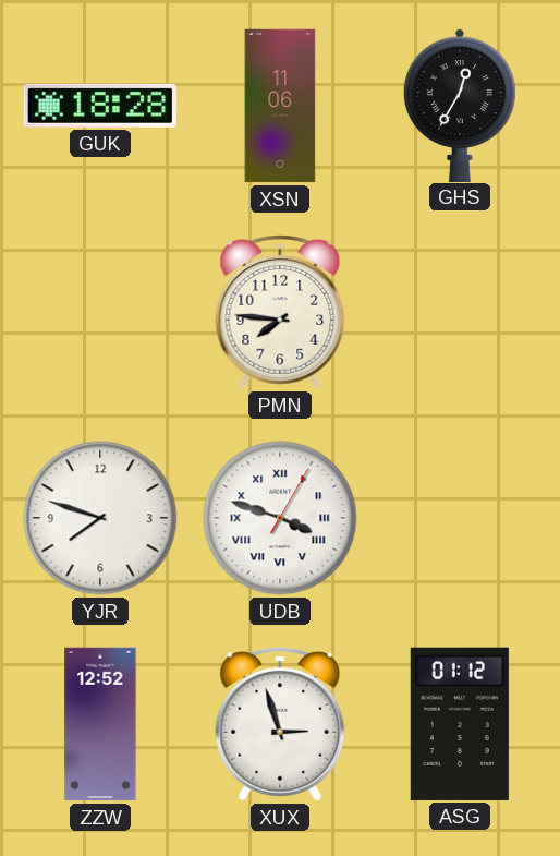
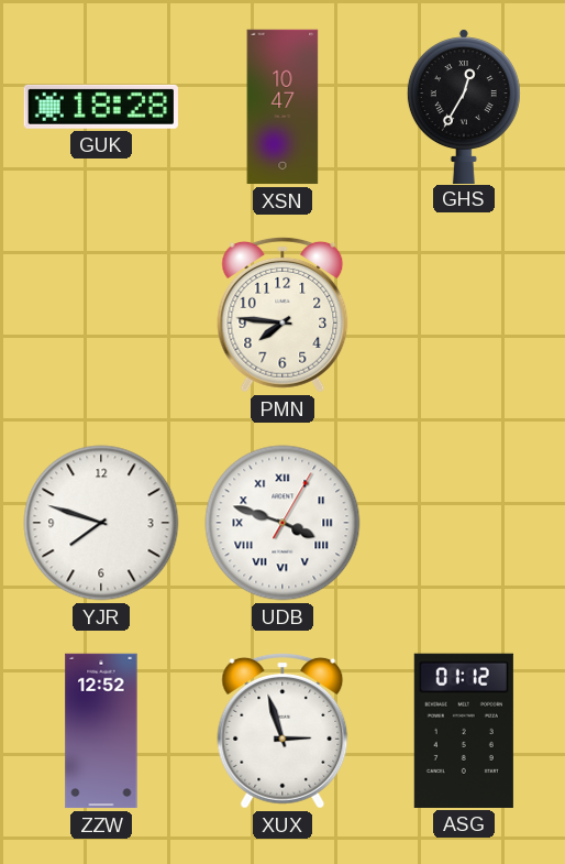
XSN: 11:06 -> 10:47
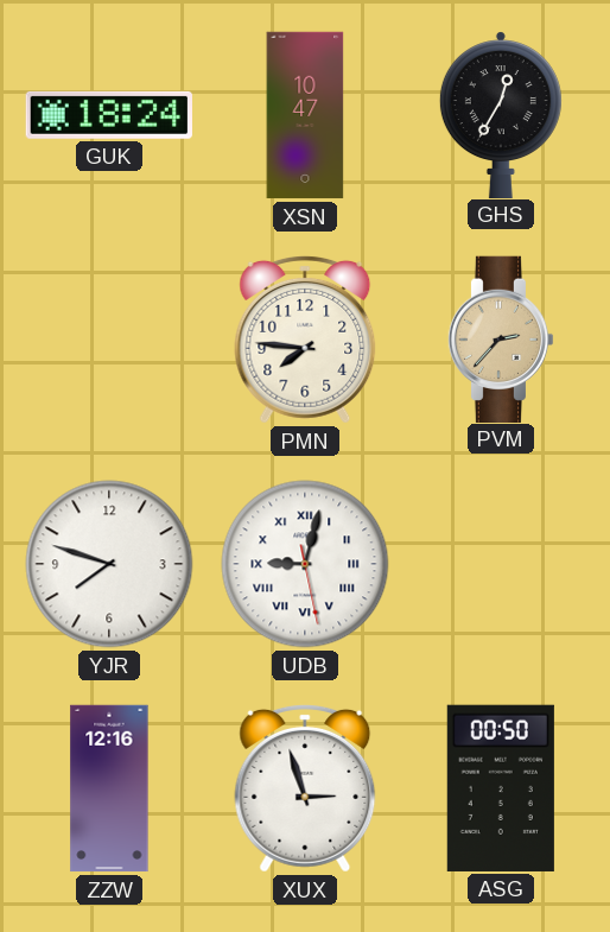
GUK: 18:28 -> 18:24
PVM: none -> 2:37
UDB: 3:48 -> 9:02
ZZW: 12:52 -> 12:16
ASG: 01:12 -> 00:50
